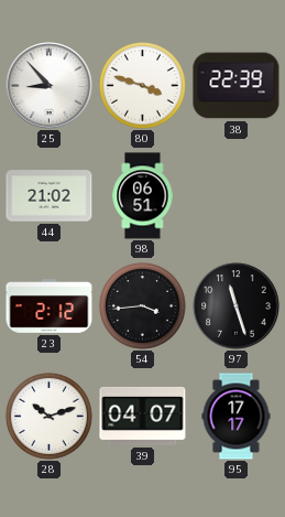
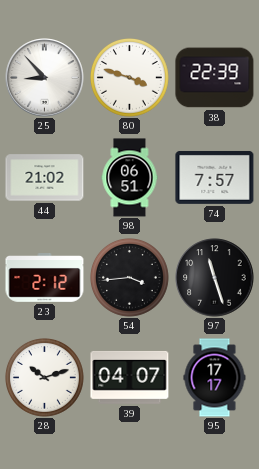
74: none -> 7:57
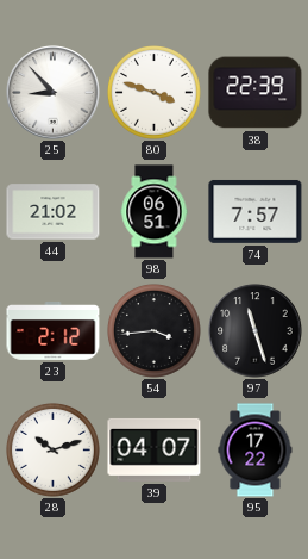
95: 17:17 -> 17:22
